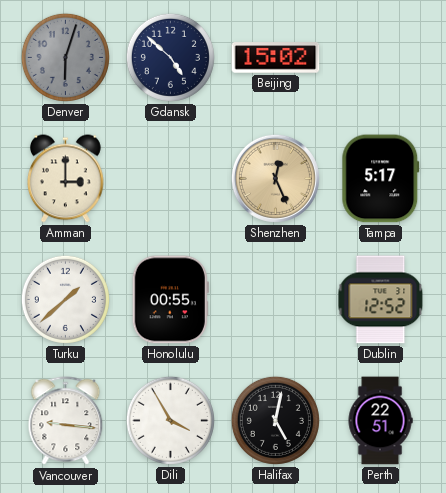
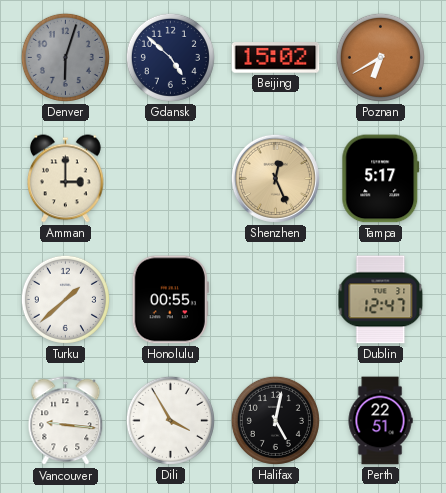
Poznan: none -> 6:40
Dublin: 12:52 -> 12:47
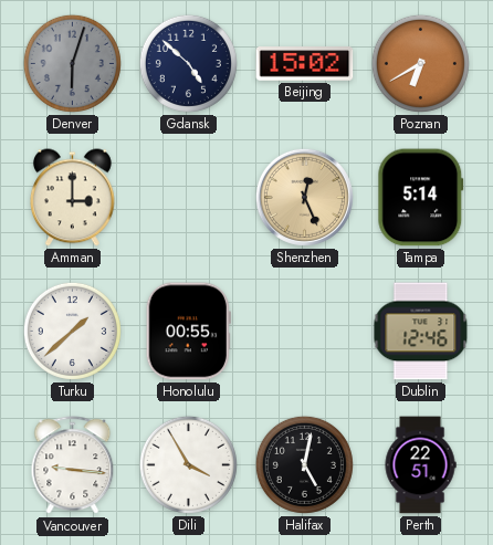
Tampa: 5:17 -> 5:14
Dublin: 12:47 -> 12:46
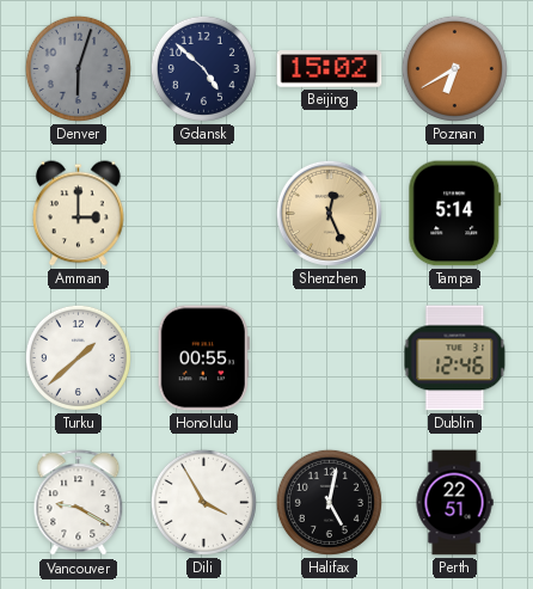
Vancouver: 9:16 -> 9:20
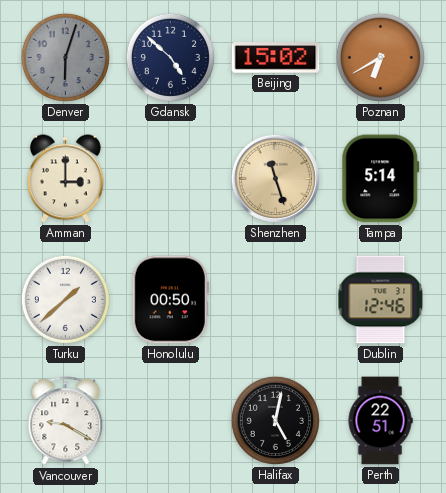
Shenzhen: 12:26 -> 11:27
Honolulu: 00:55 -> 00:50
Dili: 3:55 -> none
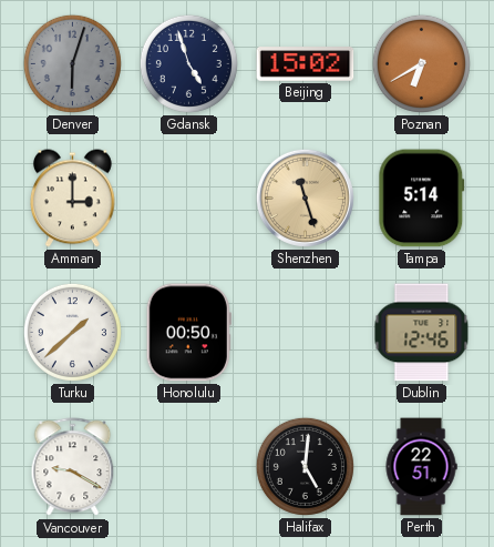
Gdansk: 4:52 -> 4:57
Halifax: 5:02 -> 5:01
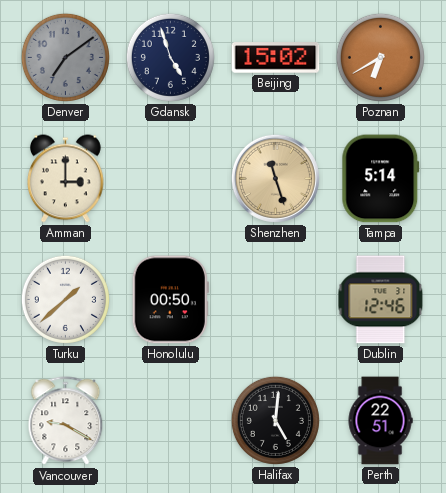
Denver: 6:03 -> 7:09
